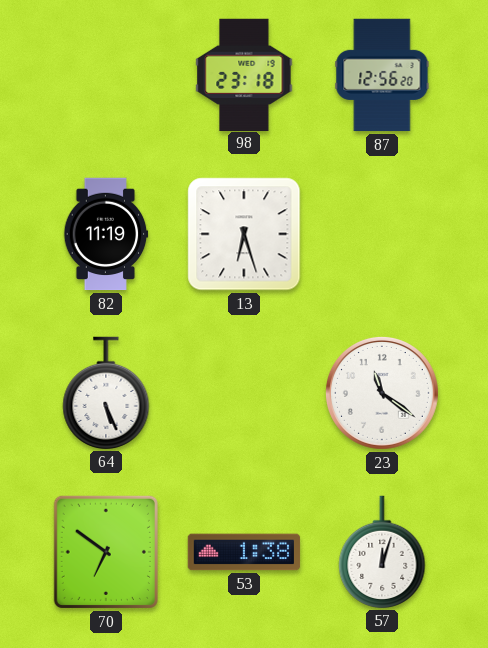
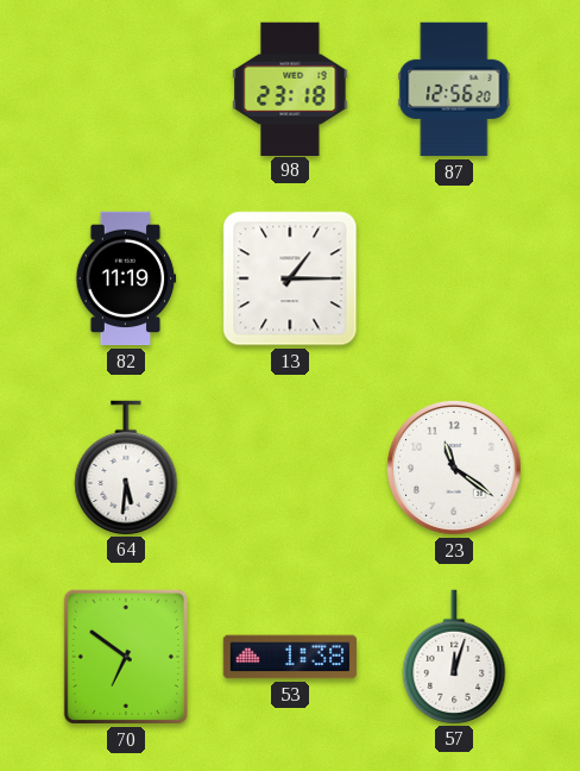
13: 6:27 -> 1:15
64: 5:26 -> 5:31
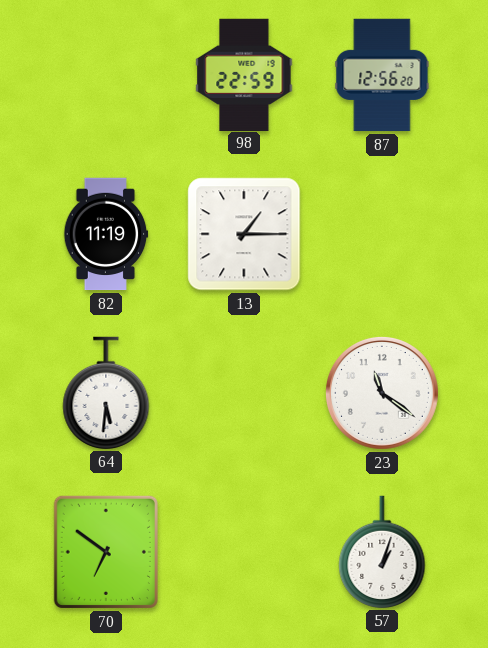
98: 23:18 -> 22:59
53: 1:38 -> none
57: 12:03 -> 1:03
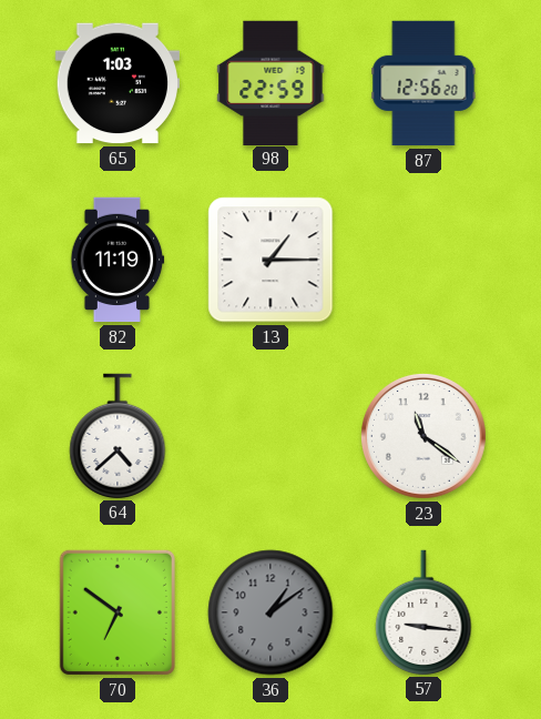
65: none -> 1:03
64: 5:31 -> 4:38
36: none -> 1:09
57: 1:03 -> 9:16
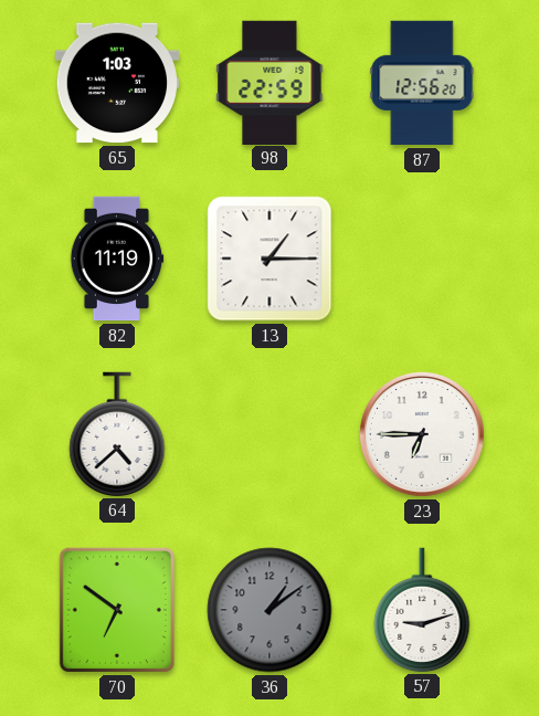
23: 11:21 -> 6:45
57: 9:16 -> 9:12
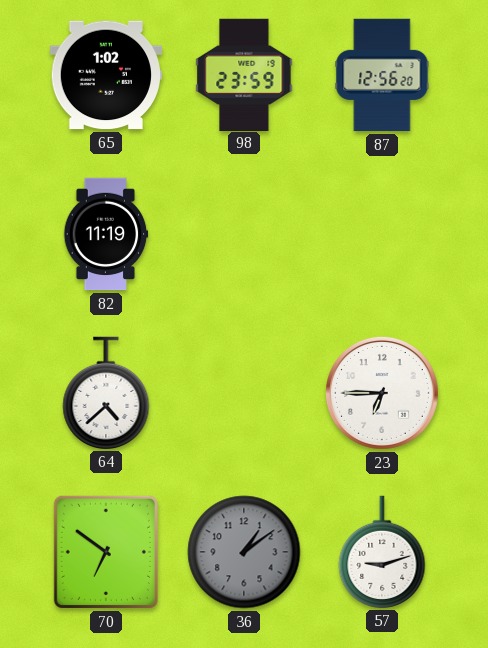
65: 1:03 -> 1:02
98: 22:59 -> 23:59
13: 1:15 -> none
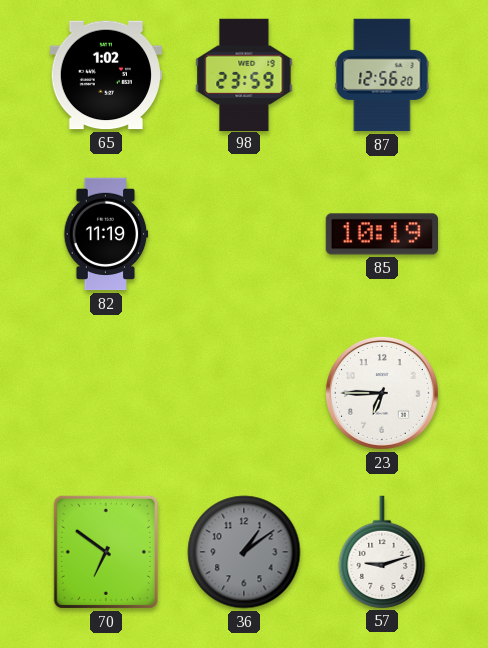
85: none -> 10:19
64: 4:38 -> none
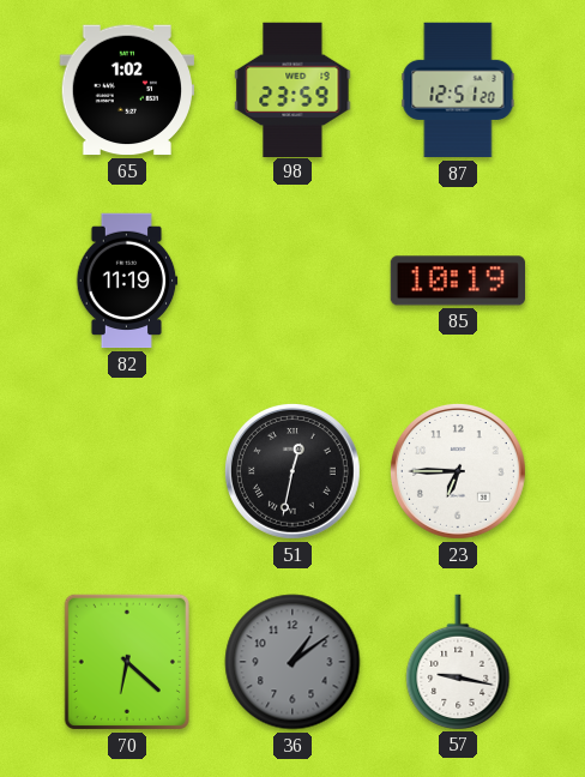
87: 12:56 -> 12:51
51: none -> 12:32
70: 6:51 -> 6:22
57: 9:12 -> 9:17
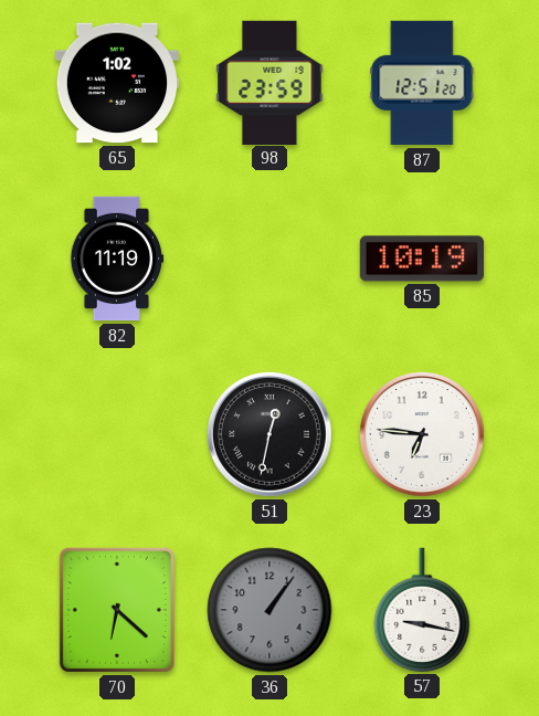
23: 6:45 -> 6:46
36: 1:09 -> 1:06
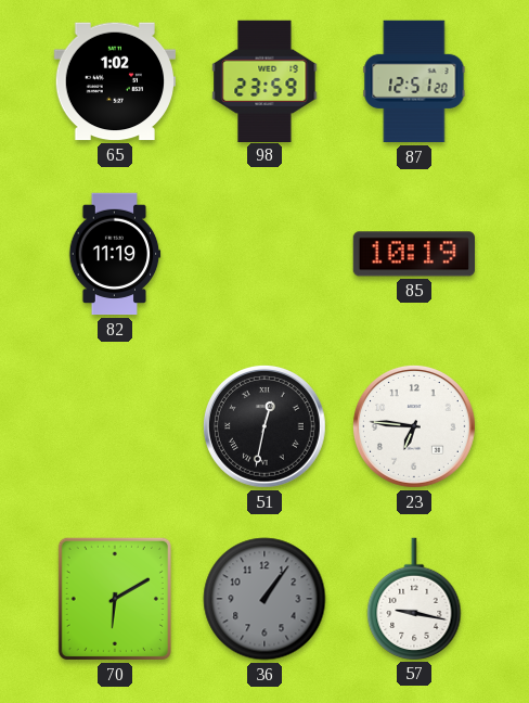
70: 6:22 -> 6:10
